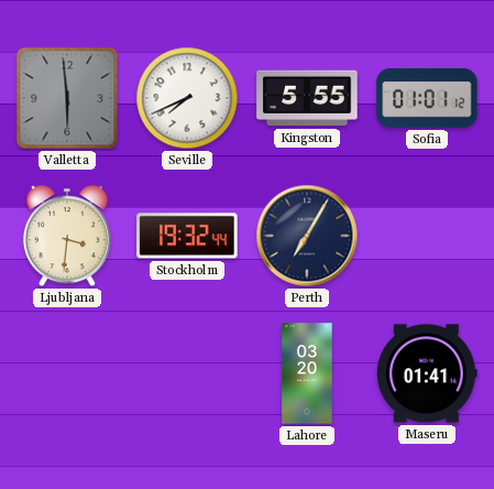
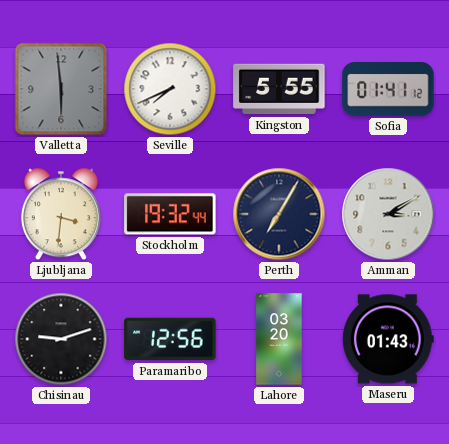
Sofia: 01:01 -> 01:41
Amman: none -> 3:10
Chisinau: none -> 9:12
Paramaribo: none -> 12:56
Maseru: 01:41 -> 01:43
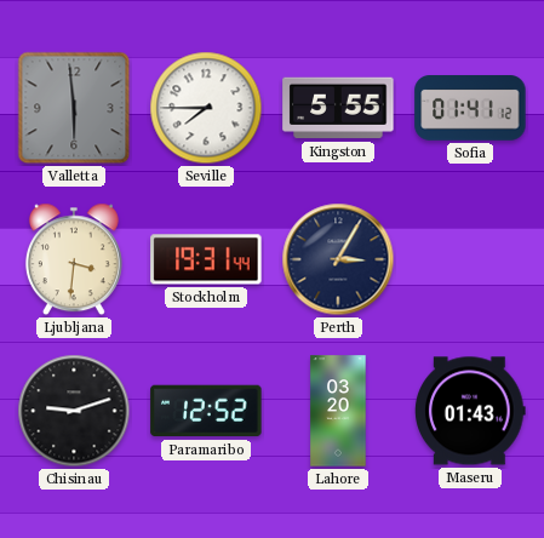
Seville: 7:41 -> 7:45
Stockholm: 19:32 -> 19:31
Perth: 7:05 -> 3:05
Amman: 3:10 -> none
Paramaribo: 12:56 -> 12:52
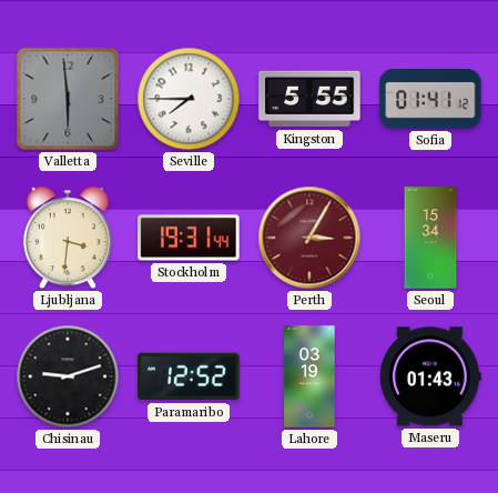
Perth dial: navy -> burgundy
Seoul: none -> 15:34
Lahore: 03:20 -> 03:19
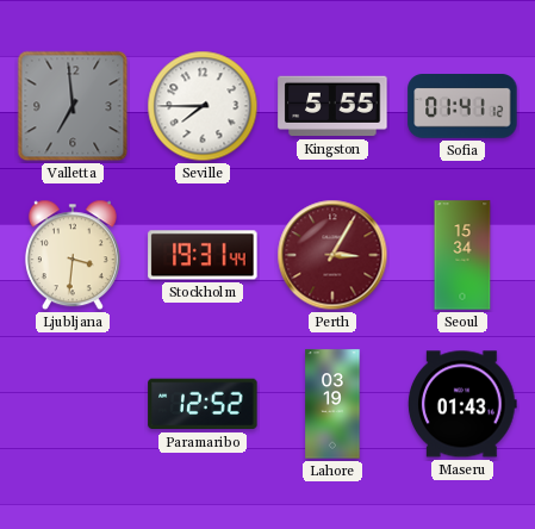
Valletta: 5:59 -> 6:59
Chisinau: 9:12 -> none
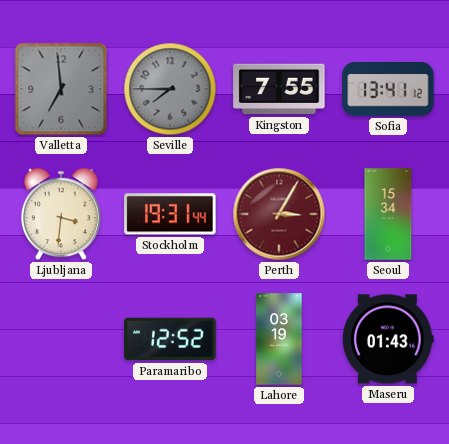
Seville dial: white -> grey
Kingston: 5:55 -> 7:55
Sofia: 01:41 -> 13:41
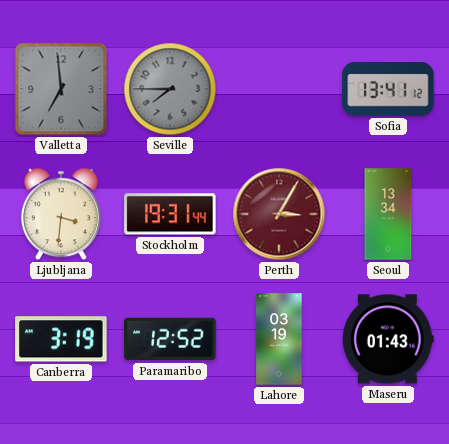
Kingston: 7:55 -> none
Seoul: 15:34 -> 13:34
Canberra: none -> 3:19
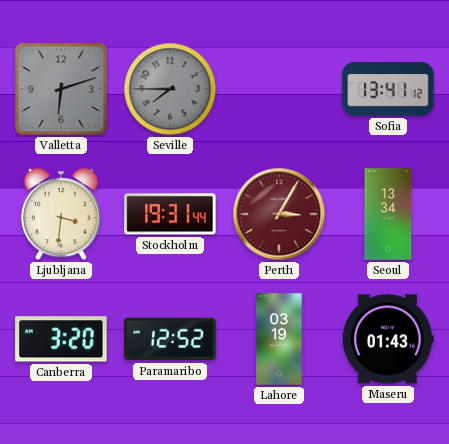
Valletta: 6:59 -> 6:12
Canberra: 3:19 -> 3:20
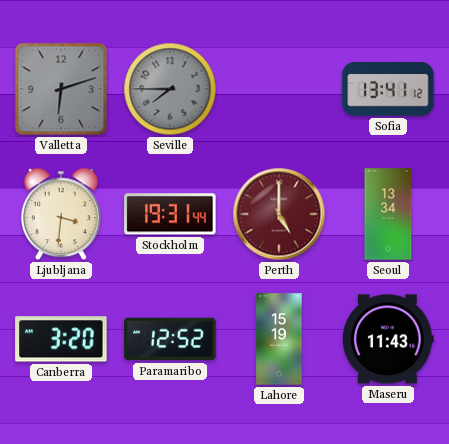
Perth: 3:05 -> 5:00
Lahore: 03:19 -> 15:19
Maseru: 01:43 -> 11:43
